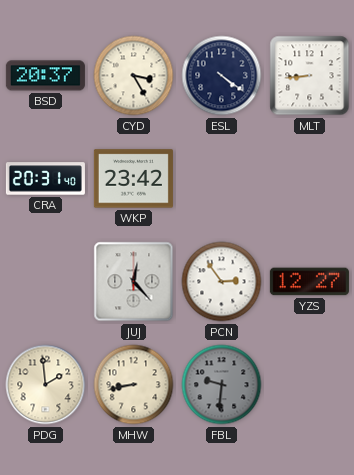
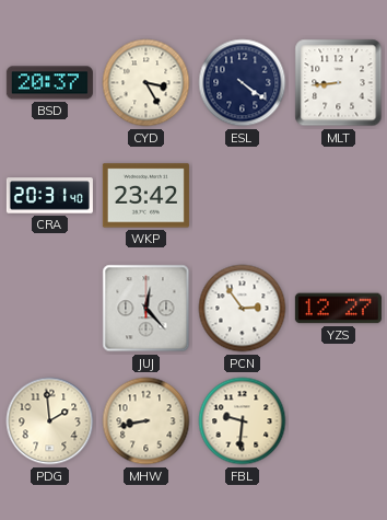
FBL dial: grey -> cream
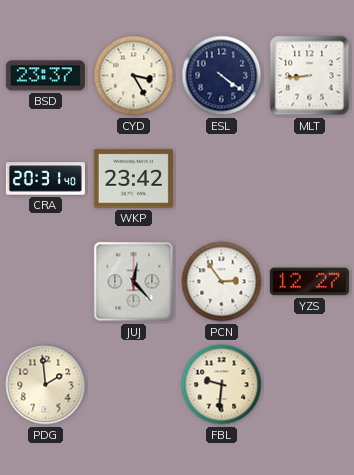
BSD: 20:37 -> 23:37
MHW: 8:43 -> none
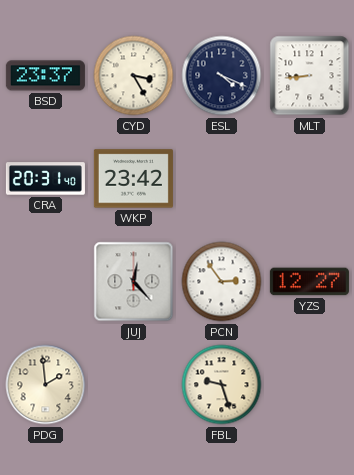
ESL: 4:21 -> 4:19
FBL: 9:31 -> 9:27
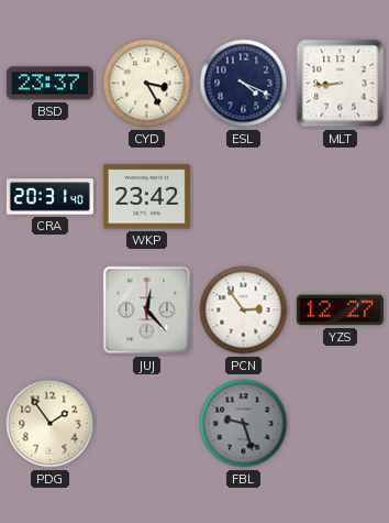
PDG: 1:59 -> 1:54
FBL dial: cream -> grey
